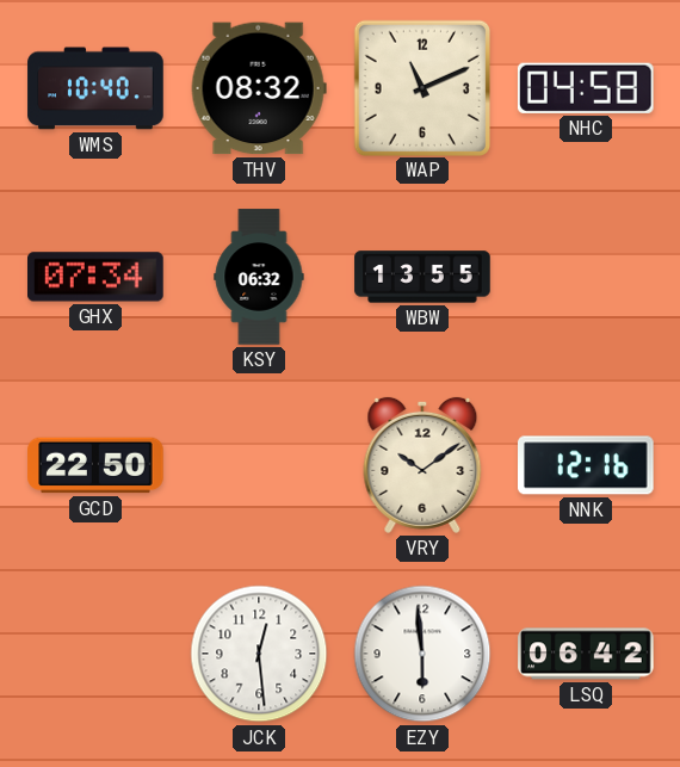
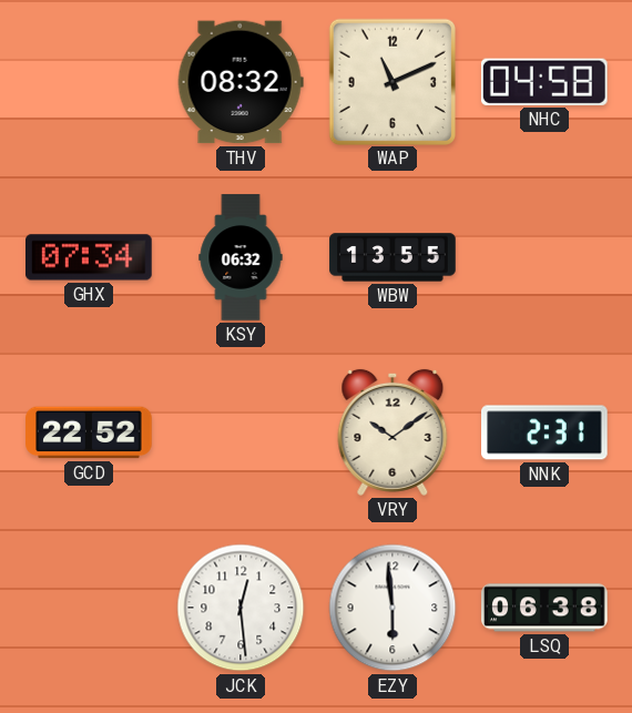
WMS: 10:40 -> none
GCD: 22:50 -> 22:52
NNK: 12:16 -> 2:31
LSQ: 06:42 -> 06:38
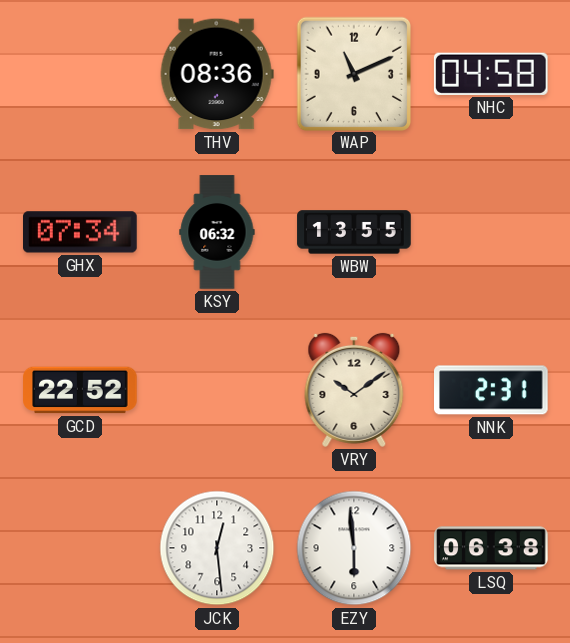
THV: 08:32 -> 08:36
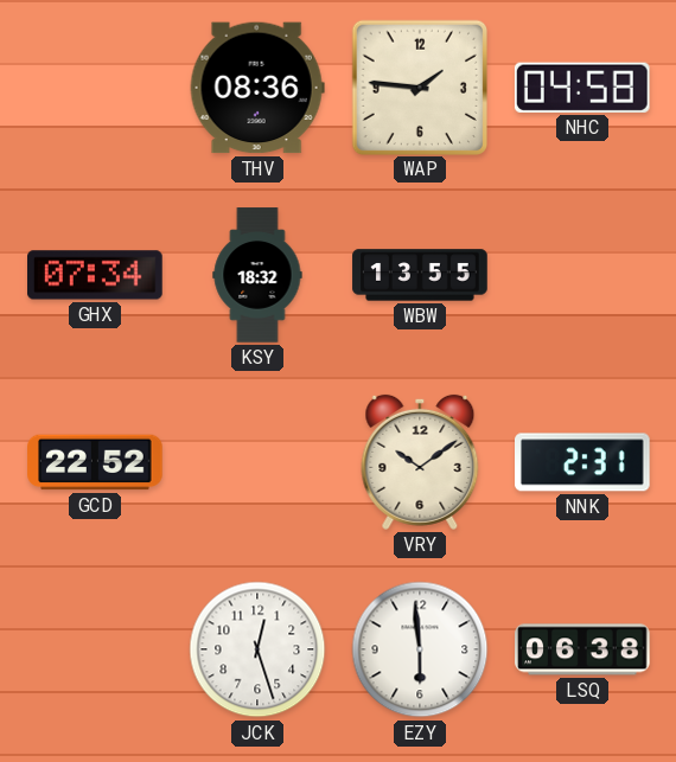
WAP: 11:11 -> 1:46
KSY: 06:32 -> 18:32
JCK: 12:29 -> 12:27
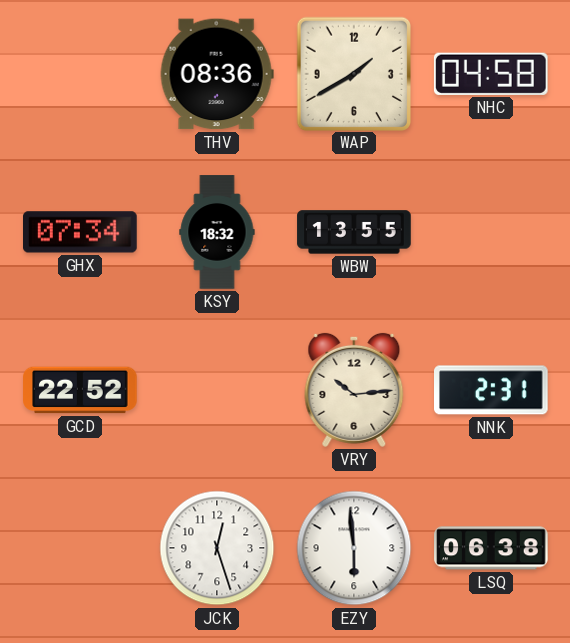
WAP: 1:46 -> 1:40
VRY: 10:09 -> 10:14
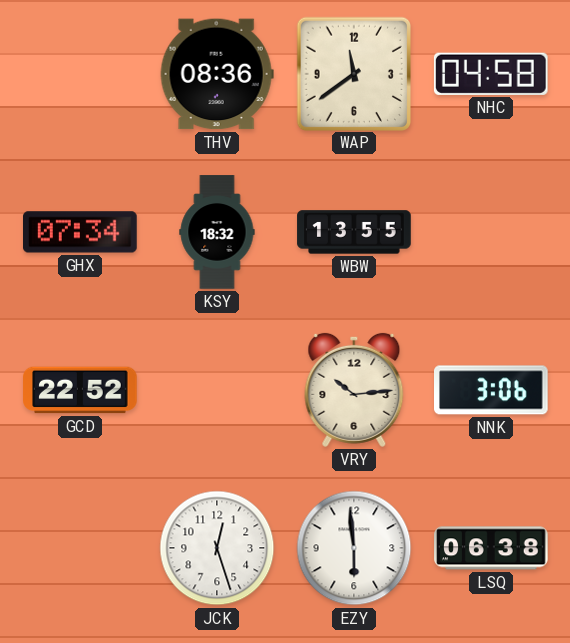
WAP: 1:40 -> 11:39
NNK: 2:31 -> 3:06
